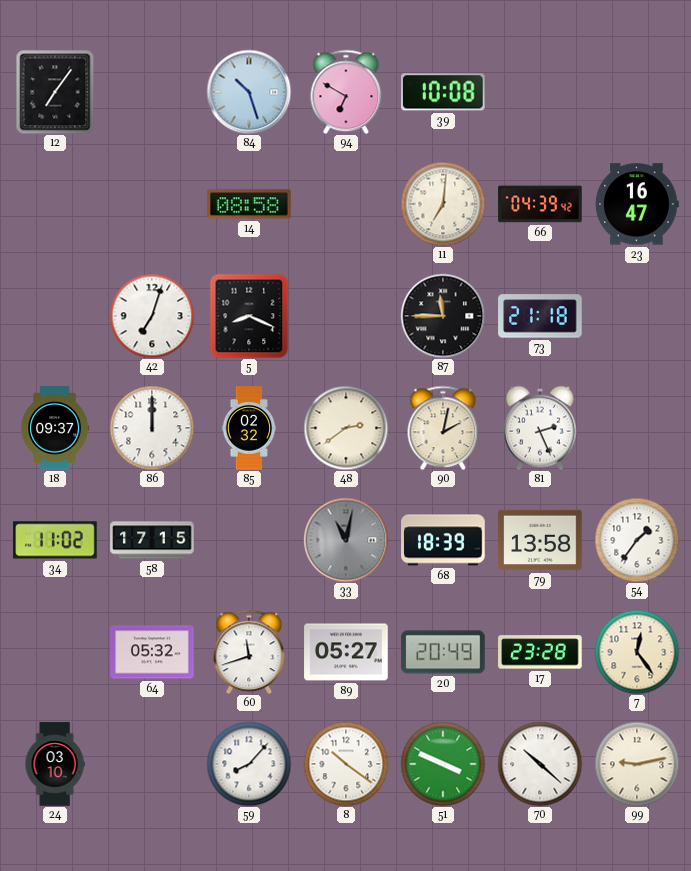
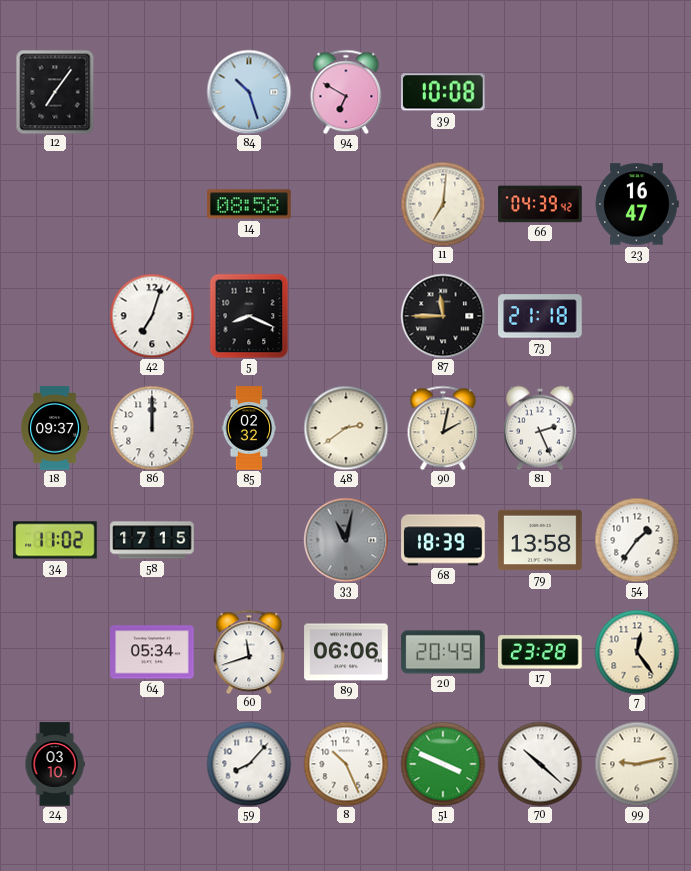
64: 05:32 -> 05:34
89: 05:27 -> 06:06
8: 10:21 -> 10:26
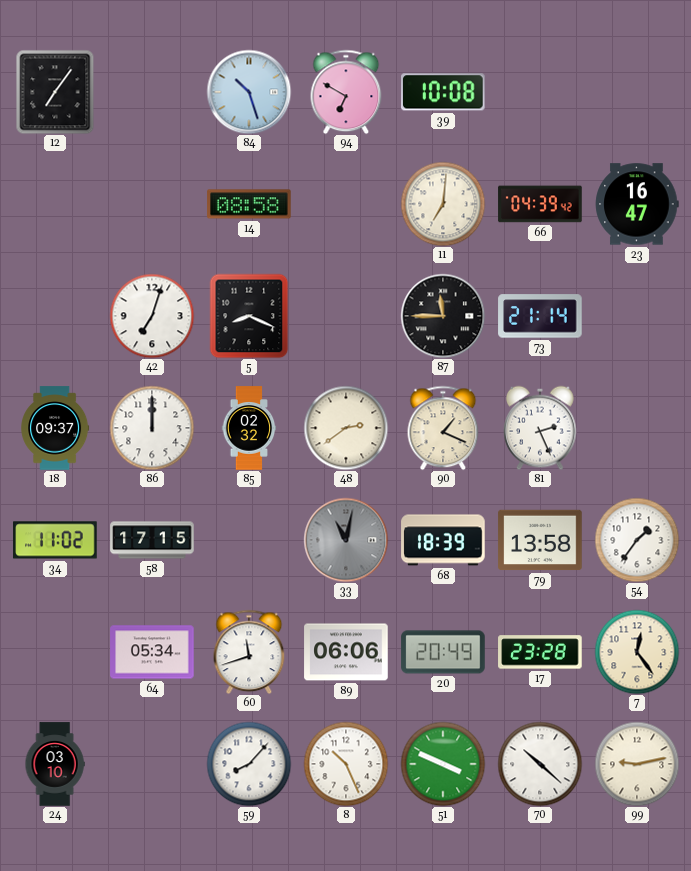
73: 21:18 -> 21:14
90: 2:02 -> 1:19
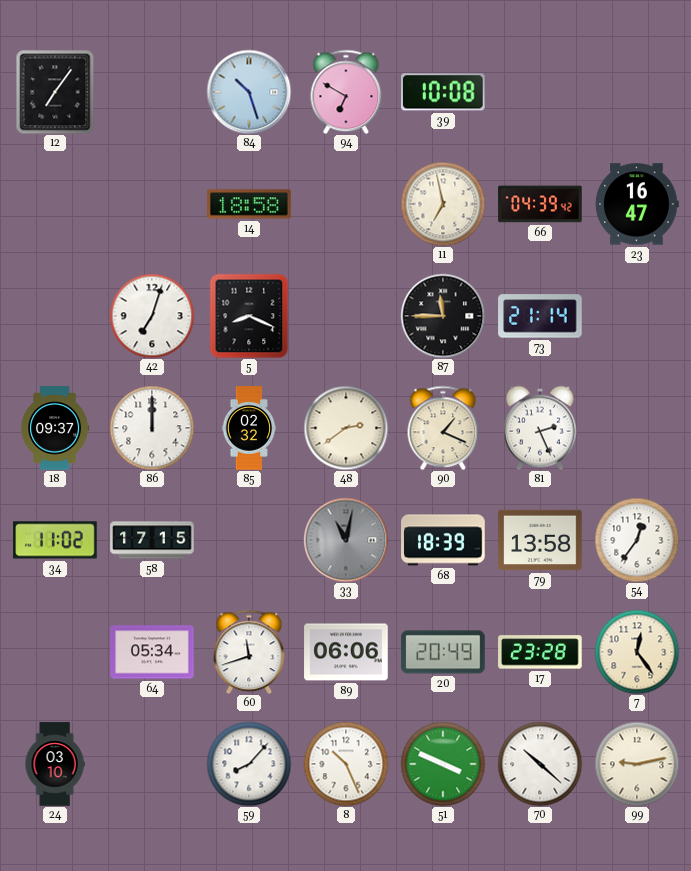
14: 08:58 -> 18:58
11: 7:01 -> 6:58
54: 1:36 -> 12:36
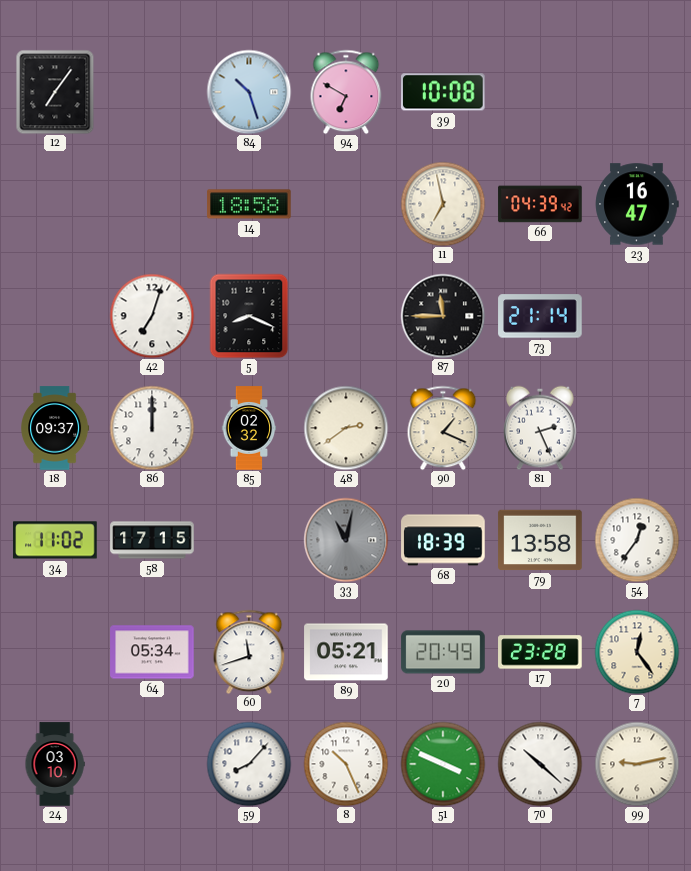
89: 06:06 -> 05:21
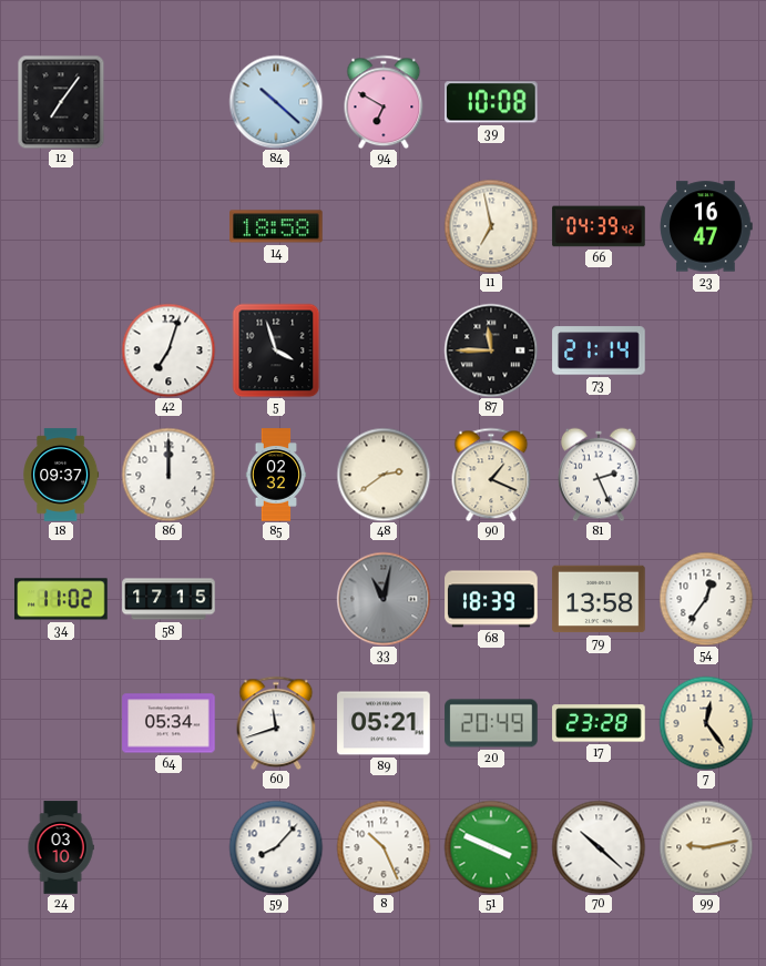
84: 10:27 -> 10:22
5: 8:19 -> 3:57
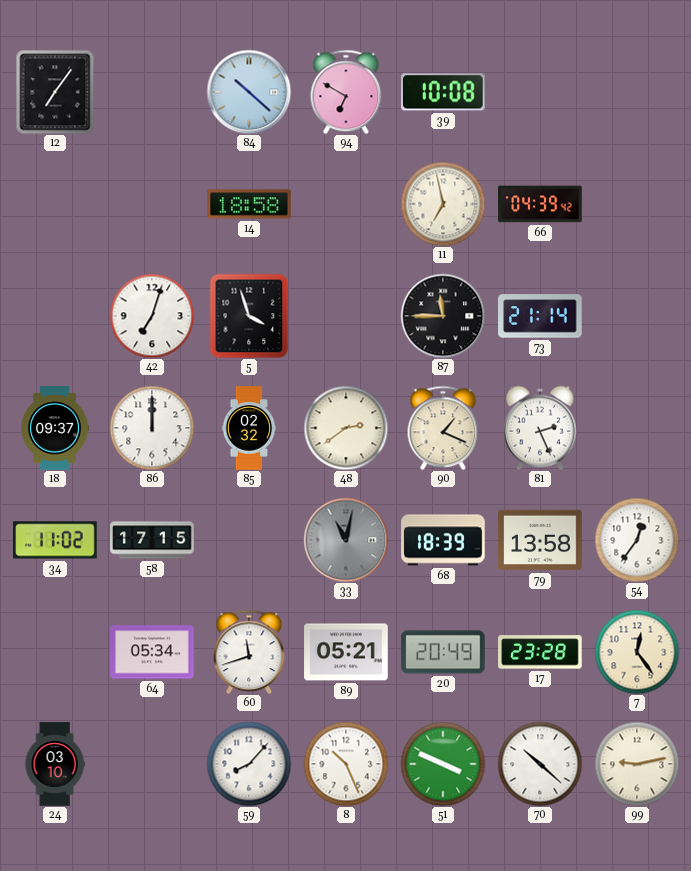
23: 16:47 -> none
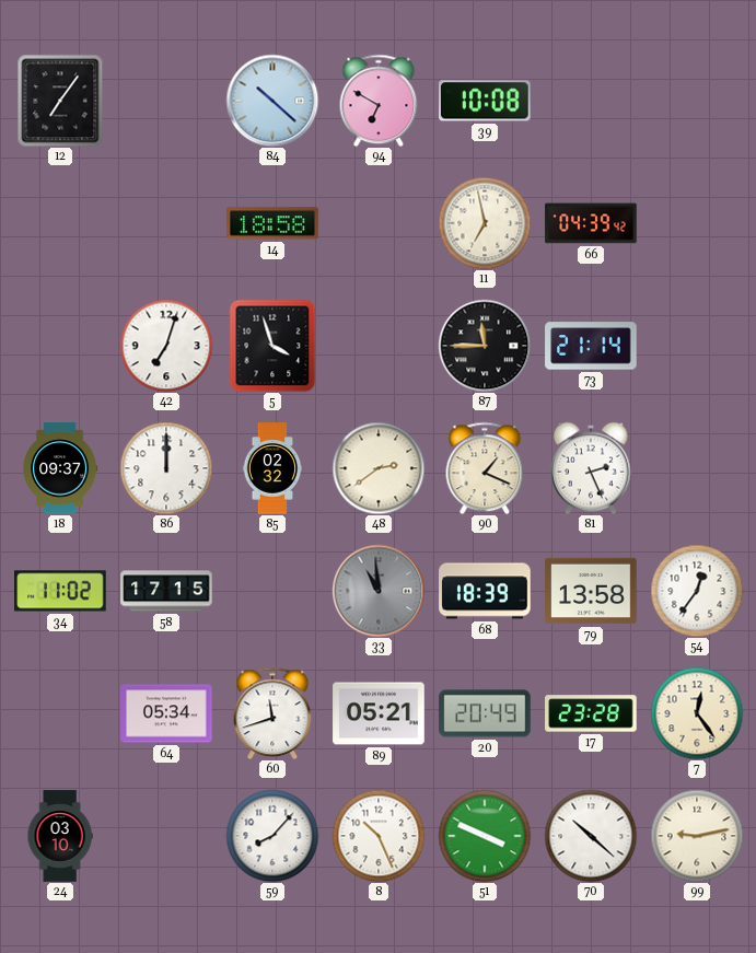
33: 11:02 -> 10:59
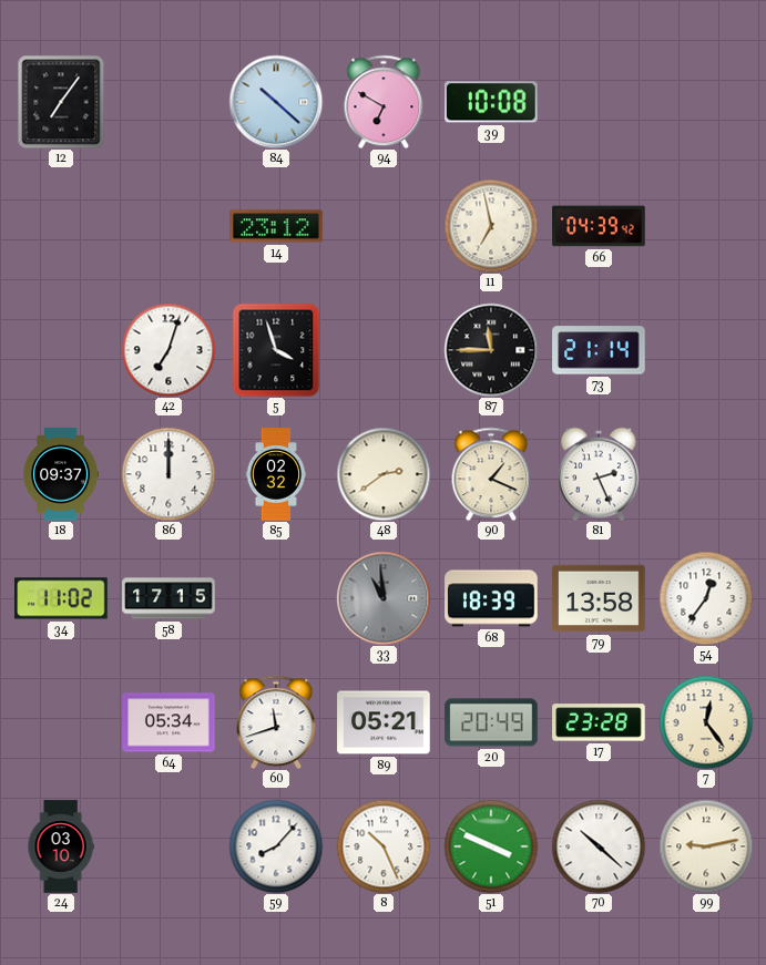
14: 18:58 -> 23:12
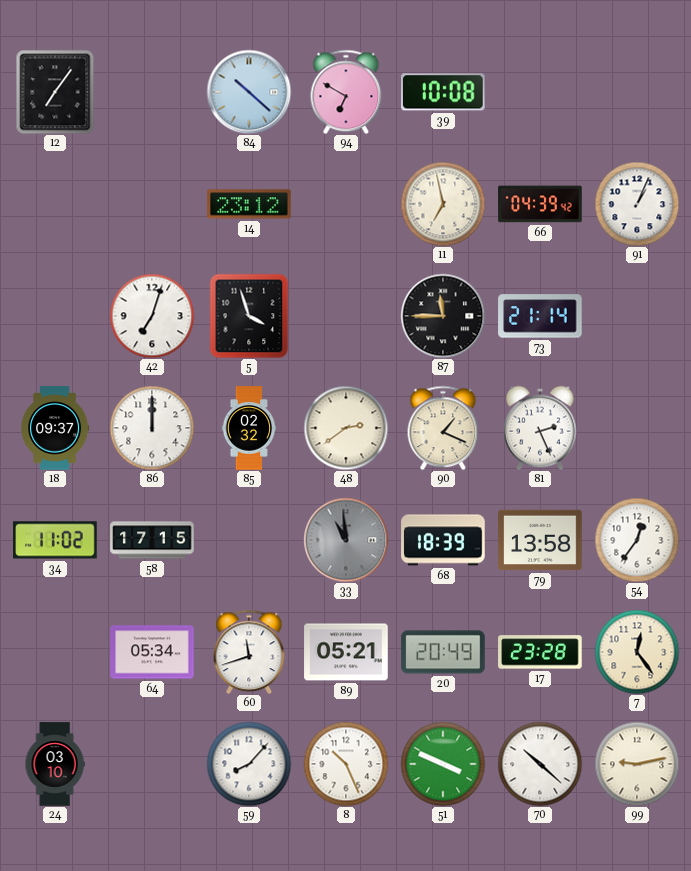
91: none -> 1:04
